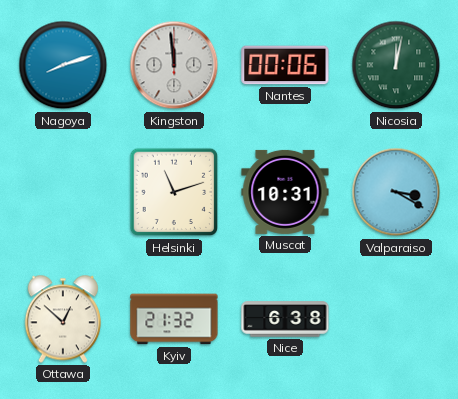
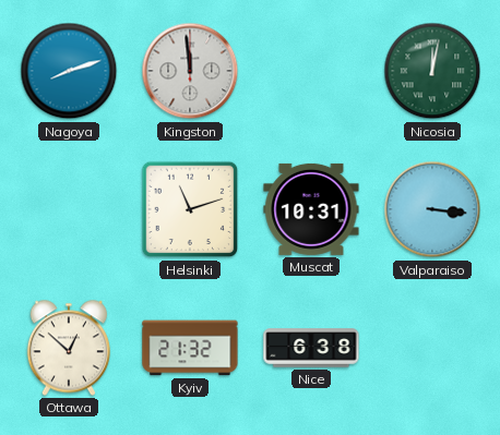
Nantes: 00:06 -> none
Valparaiso: 3:20 -> 3:16
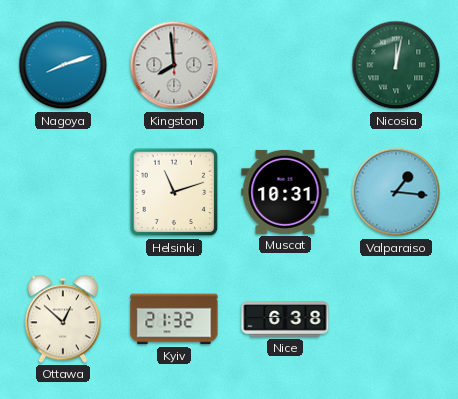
Kingston: 11:59 -> 7:59
Valparaiso: 3:16 -> 1:16
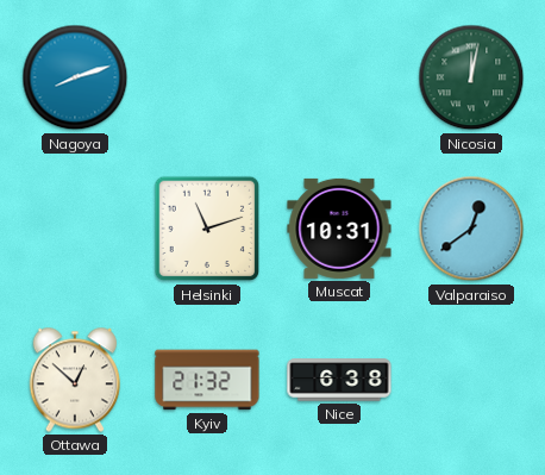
Kingston: 7:59 -> none
Valparaiso: 1:16 -> 12:39
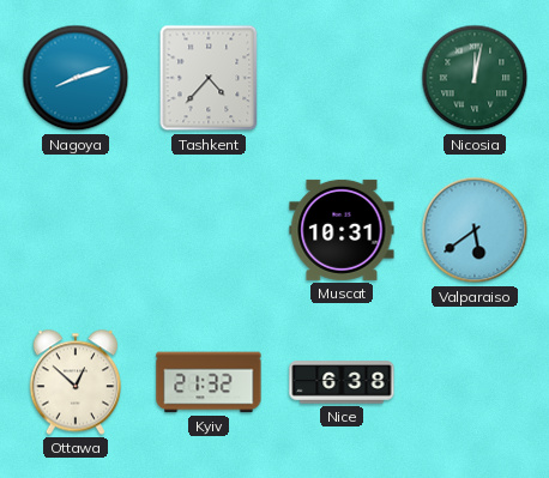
Tashkent: none -> 4:37
Helsinki: 11:12 -> none
Valparaiso: 12:39 -> 5:39
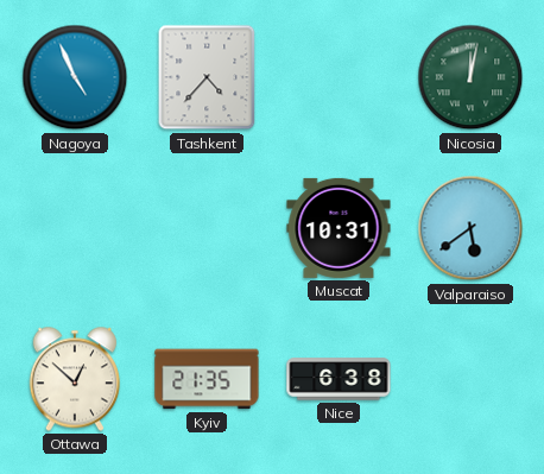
Nagoya: 8:12 -> 4:56
Kyiv: 21:32 -> 21:35
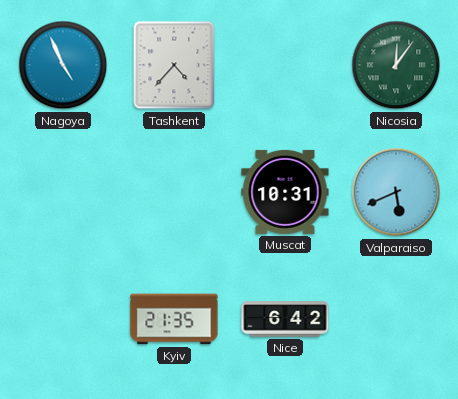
Nicosia: 12:02 -> 12:06
Valparaiso: 5:39 -> 5:41
Ottawa: 12:52 -> none
Nice: 6:38 -> 6:42
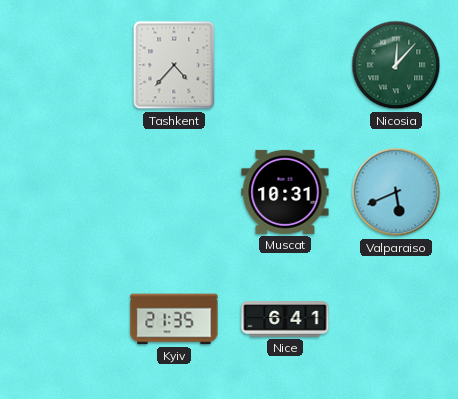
Nagoya: 4:56 -> none
Nicosia: 12:06 -> 12:07
Nice: 6:42 -> 6:41
